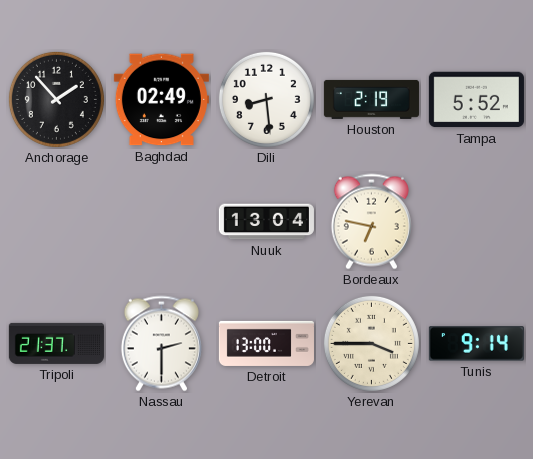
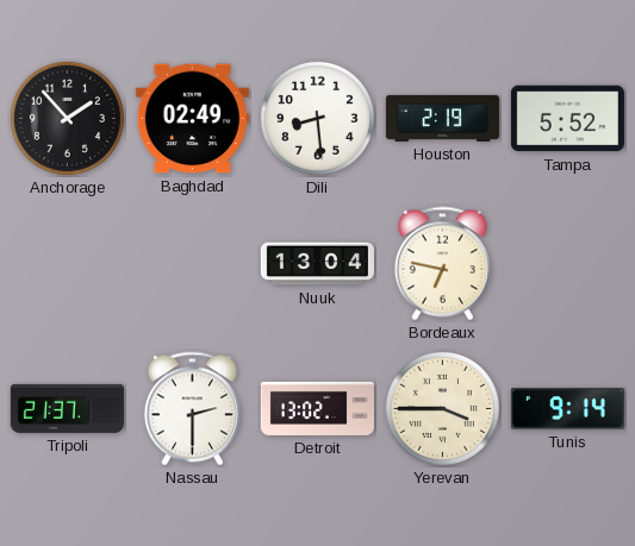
Detroit: 13:00 -> 13:02
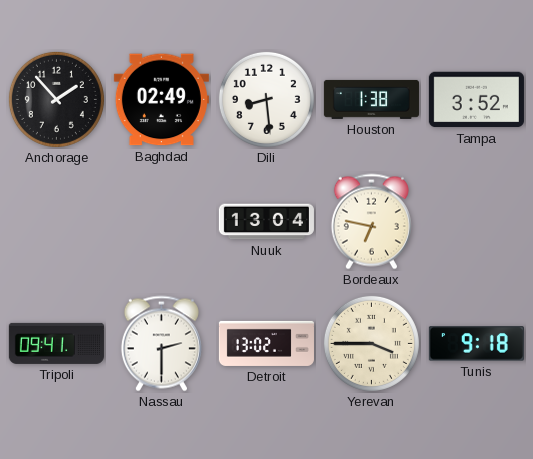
Houston: 2:19 -> 1:38
Tampa: 5:52 -> 3:52
Tripoli: 21:37 -> 09:41
Tunis: 9:14 -> 9:18
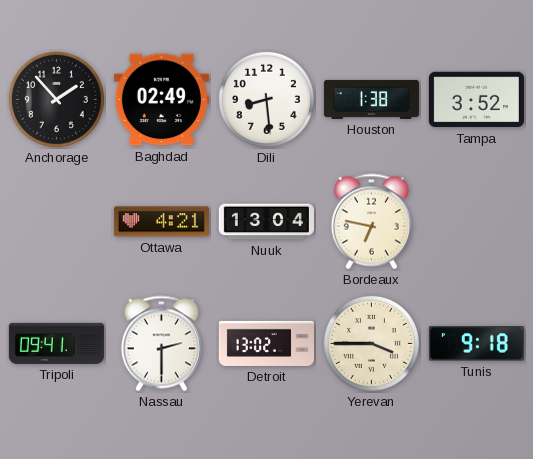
Ottawa: none -> 4:21
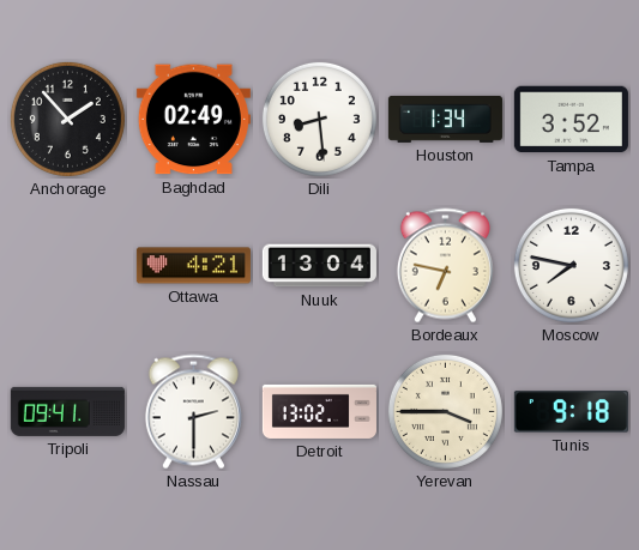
Houston: 1:38 -> 1:34
Moscow: none -> 7:47
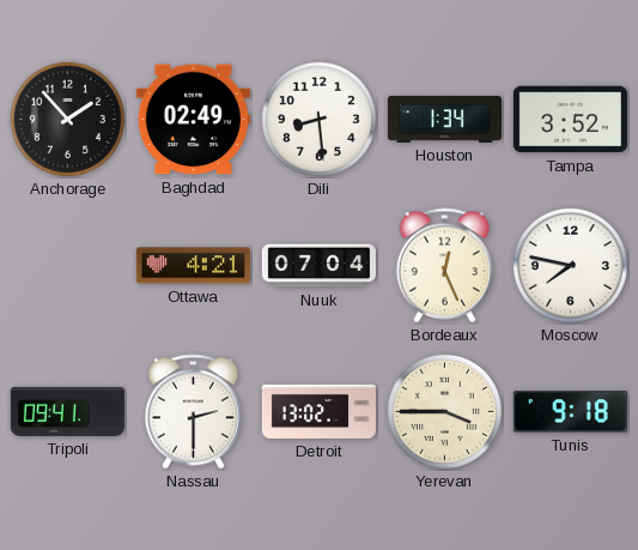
Nuuk: 13:04 -> 07:04
Bordeaux: 6:47 -> 12:26
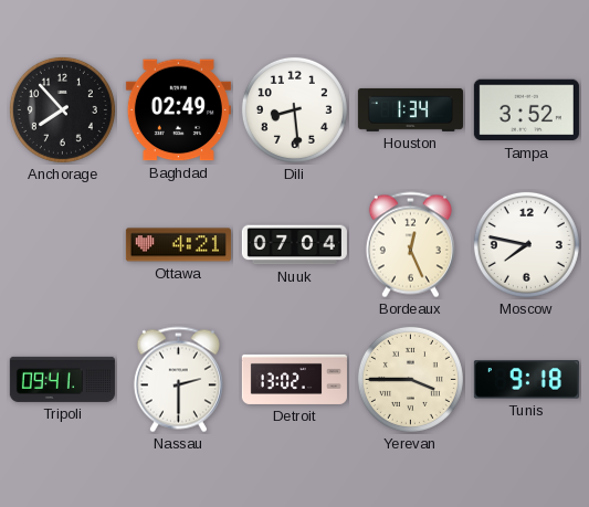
Anchorage: 1:53 -> 7:53
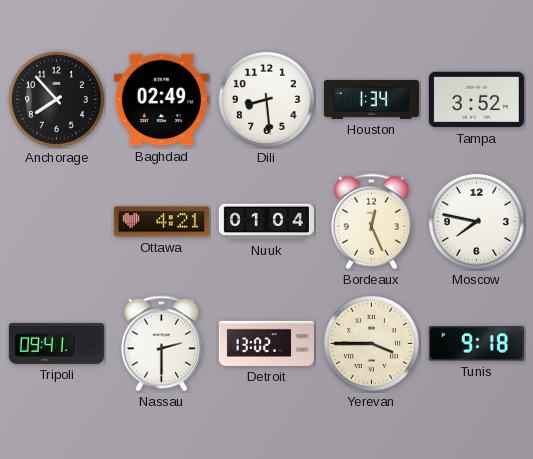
Nuuk: 07:04 -> 01:04
